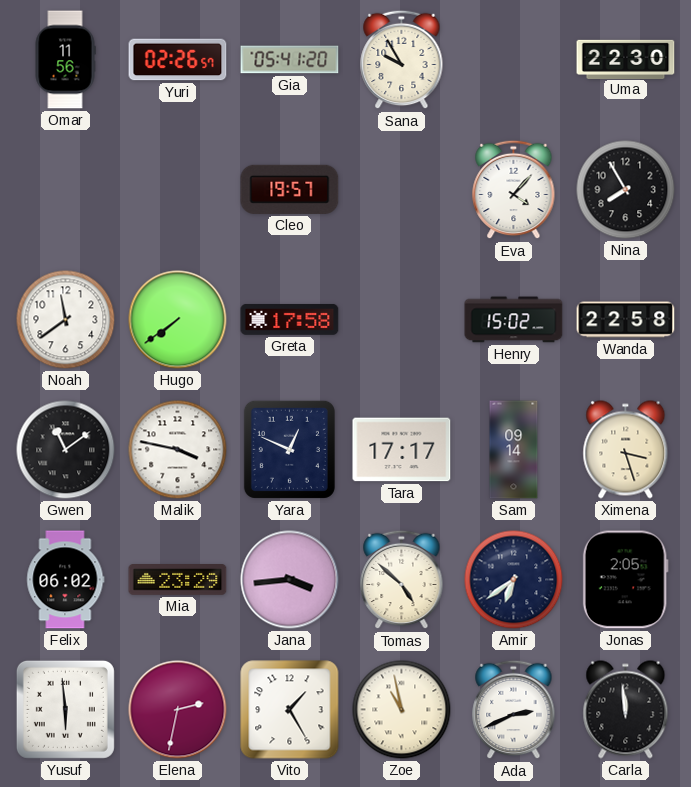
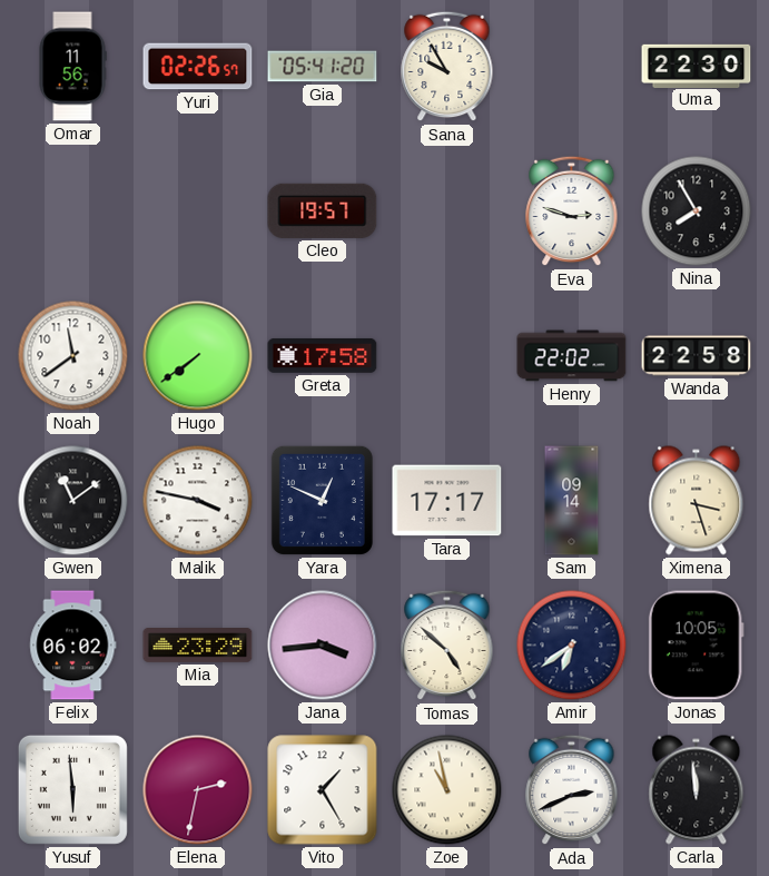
Eva: 4:07 -> 2:48
Henry: 15:02 -> 22:02
Jonas: 2:05 -> 10:05
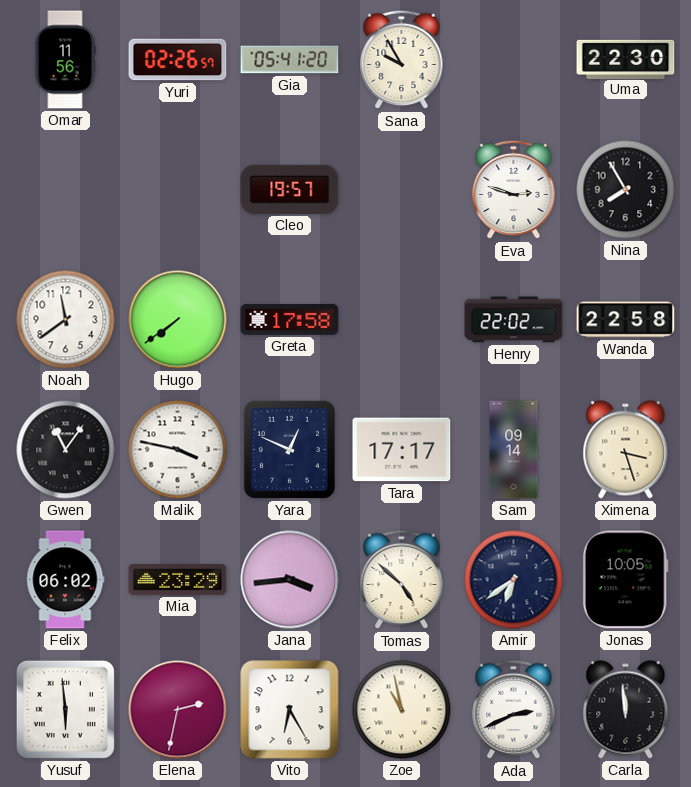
Gwen: 11:09 -> 11:06
Vito: 1:25 -> 6:25
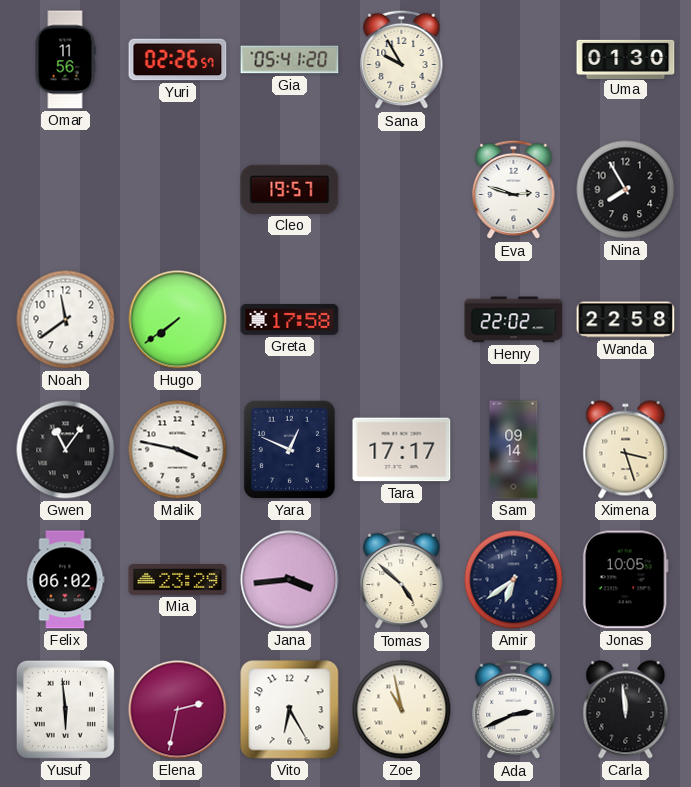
Uma: 22:30 -> 01:30
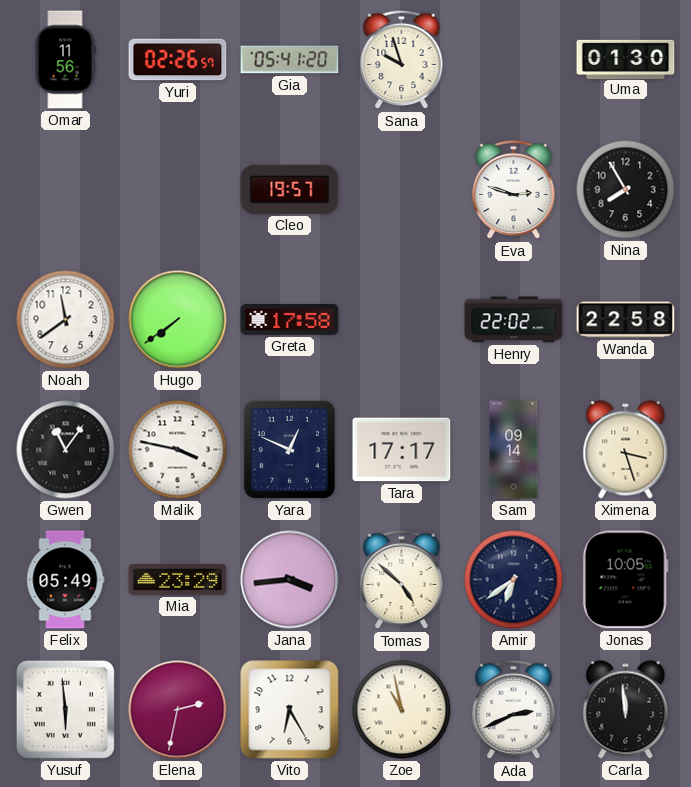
Sana: 9:55 -> 9:57
Felix: 06:02 -> 05:49
